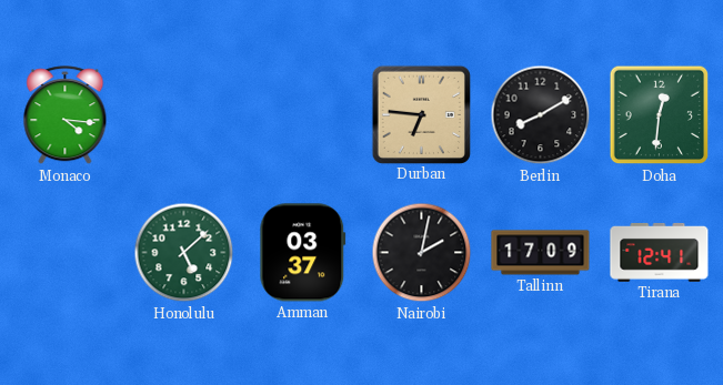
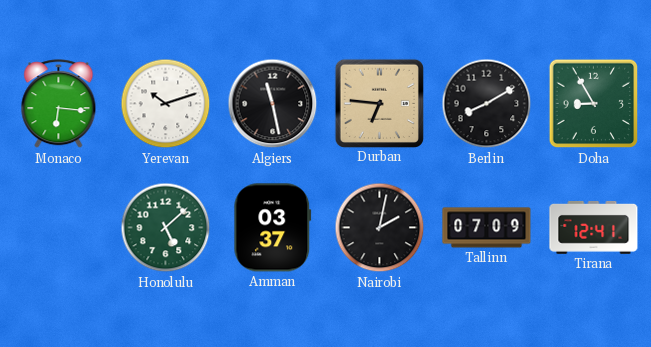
Monaco: 4:16 -> 6:16
Yerevan: none -> 10:12
Algiers: none -> 11:28
Doha: 12:31 -> 8:55
Tallinn: 17:09 -> 07:09
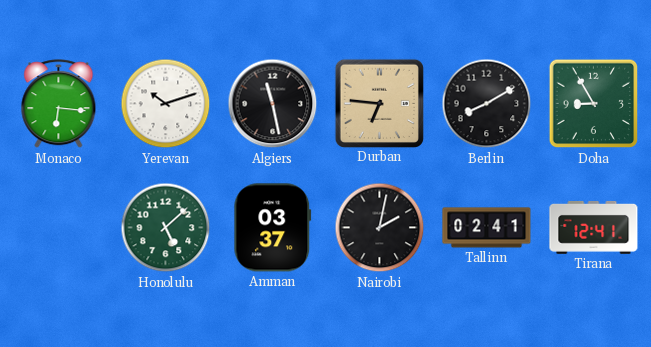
Tallinn: 07:09 -> 02:41
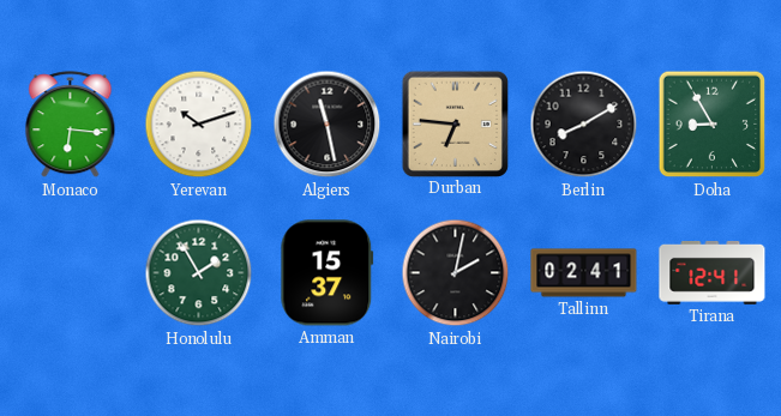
Honolulu: 5:08 -> 1:55
Amman: 03:37 -> 15:37
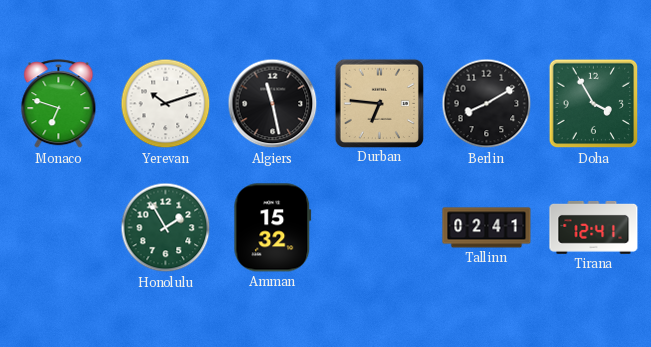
Monaco: 6:16 -> 6:48
Doha: 8:55 -> 3:55
Amman: 15:37 -> 15:32
Nairobi: 2:02 -> none
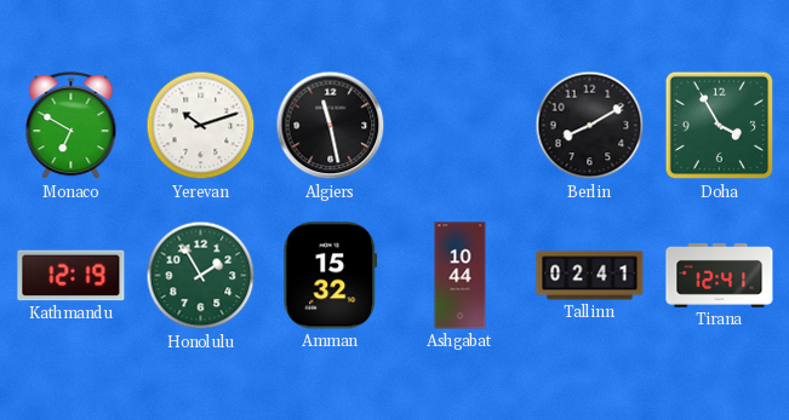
Monaco: 6:48 -> 6:50
Durban: 6:46 -> none
Kathmandu: none -> 12:19
Ashgabat: none -> 10:44
